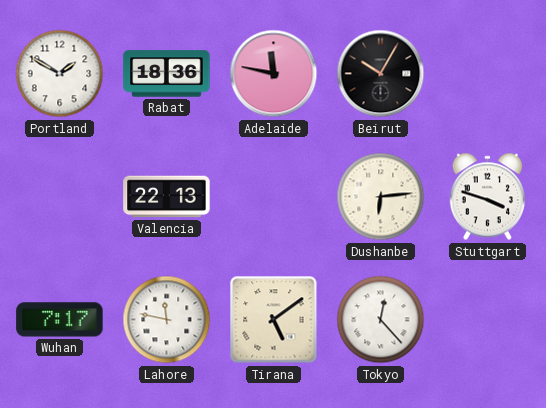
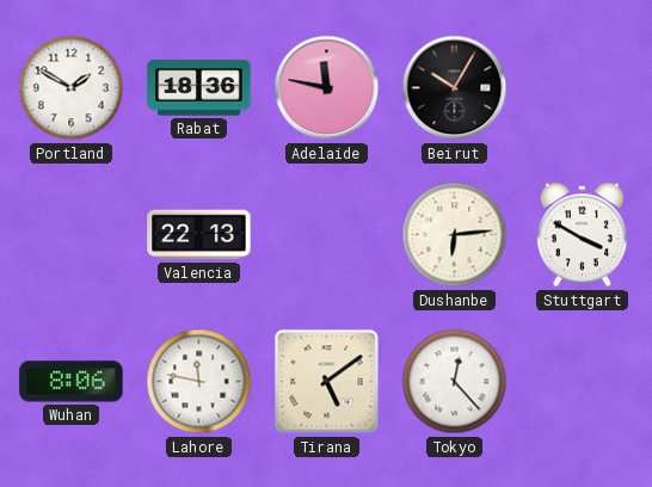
Stuttgart: 3:48 -> 3:50
Wuhan: 7:17 -> 8:06
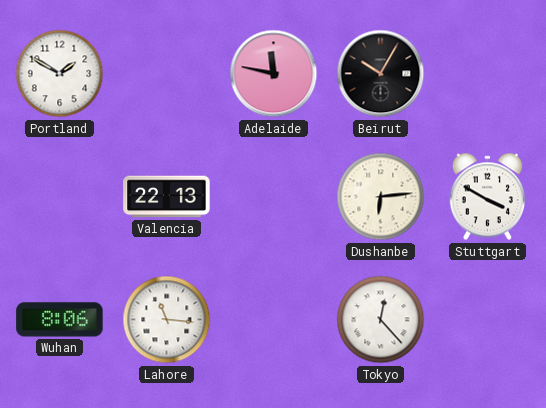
Rabat: 18:36 -> none
Lahore: 11:47 -> 11:16
Tirana: 5:09 -> none
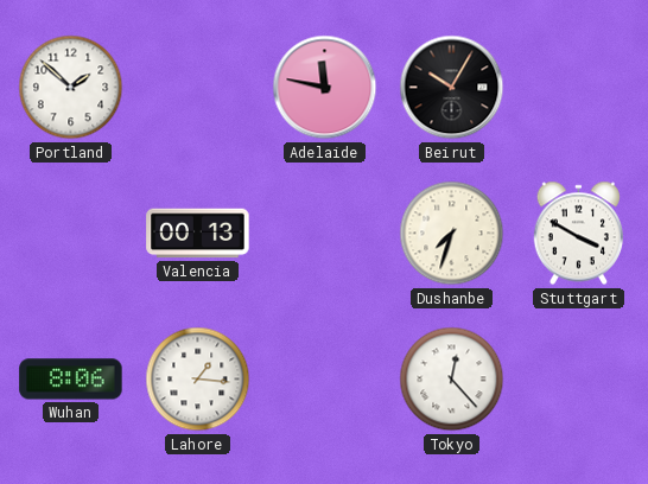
Portland: 1:50 -> 1:52
Valencia: 22:13 -> 00:13
Dushanbe: 6:14 -> 7:33
Lahore: 11:16 -> 1:16
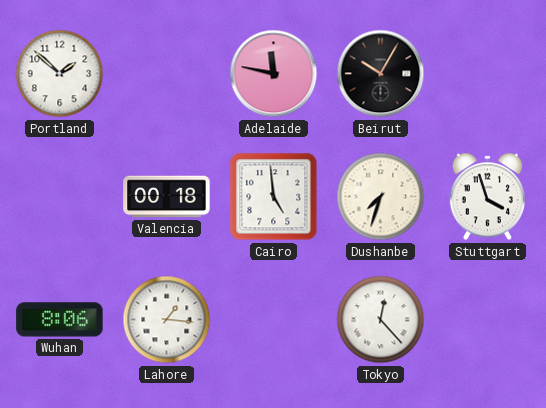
Valencia: 00:13 -> 00:18
Cairo: none -> 4:59
Stuttgart: 3:50 -> 3:57
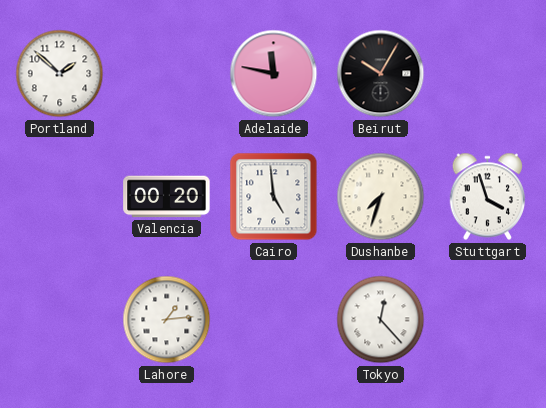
Valencia: 00:18 -> 00:20
Wuhan: 8:06 -> none
Lahore: 1:16 -> 1:14
